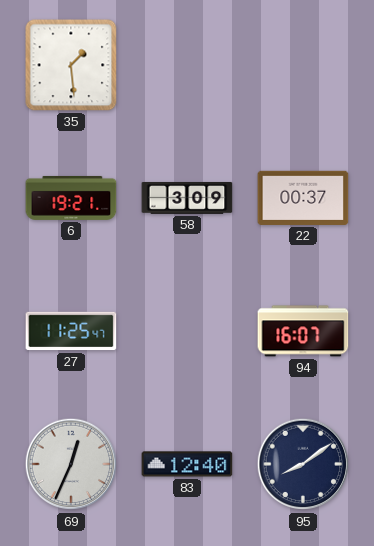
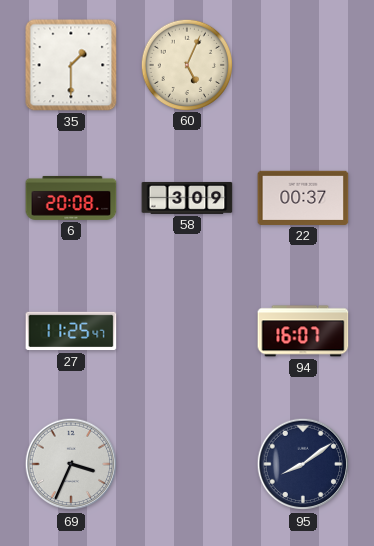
35: 1:29 -> 1:30
60: none -> 5:04
6: 19:21 -> 20:08
69: 12:34 -> 3:34
83: 12:40 -> none
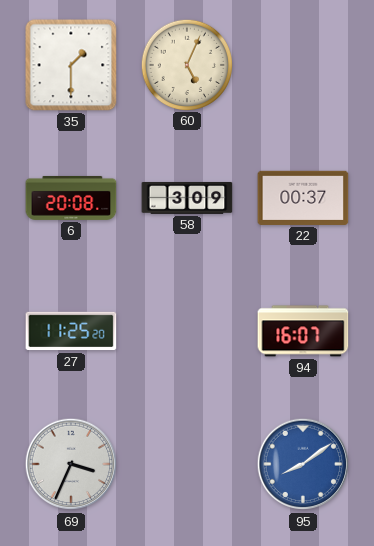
27: 11:25:47 -> 11:25:20
95 dial: navy -> blue
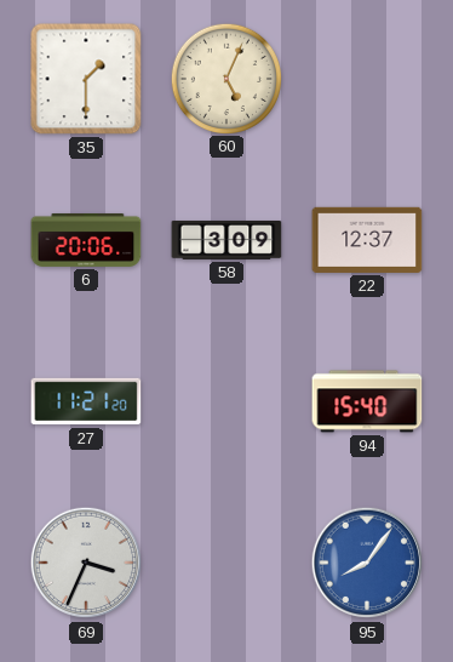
6: 20:08 -> 20:06
22: 00:37 -> 12:37
27: 11:25 -> 11:21
94: 16:07 -> 15:40
95: 8:09 -> 8:06
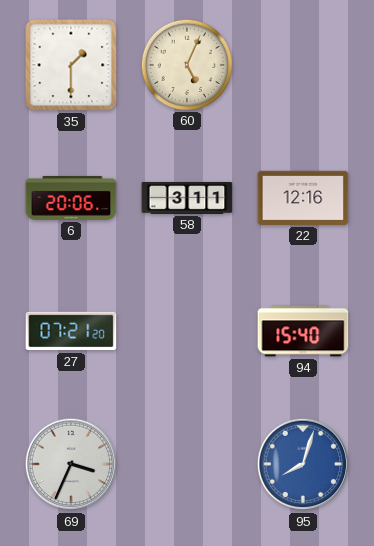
58: 3:09 -> 3:11
22: 12:37 -> 12:16
27: 11:21 -> 07:21
95: 8:06 -> 8:03
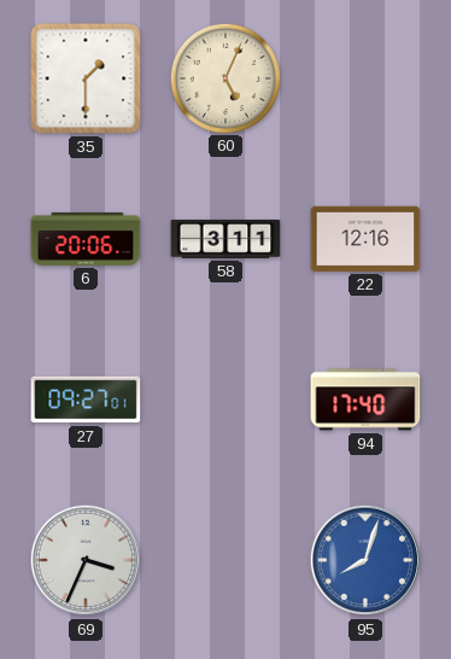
27: 07:21 -> 09:27
94: 15:40 -> 17:40
